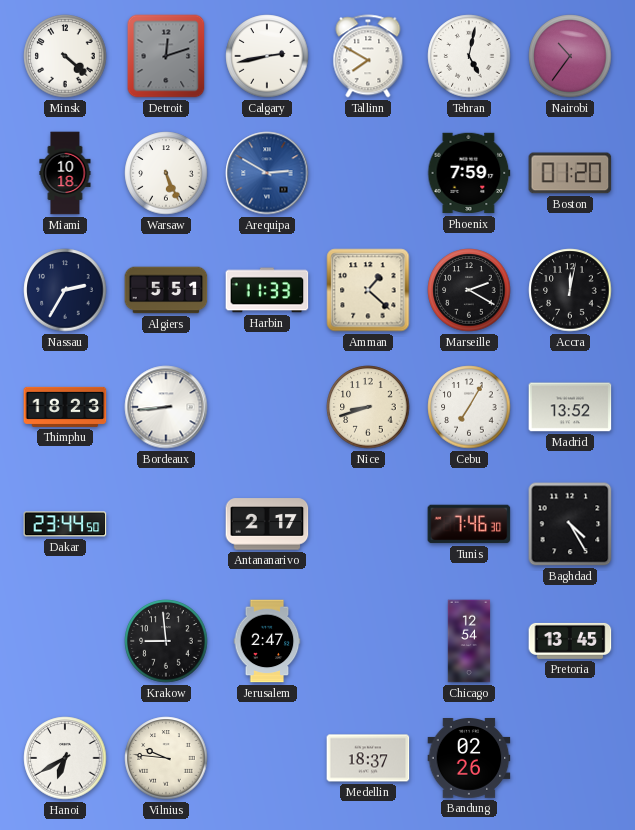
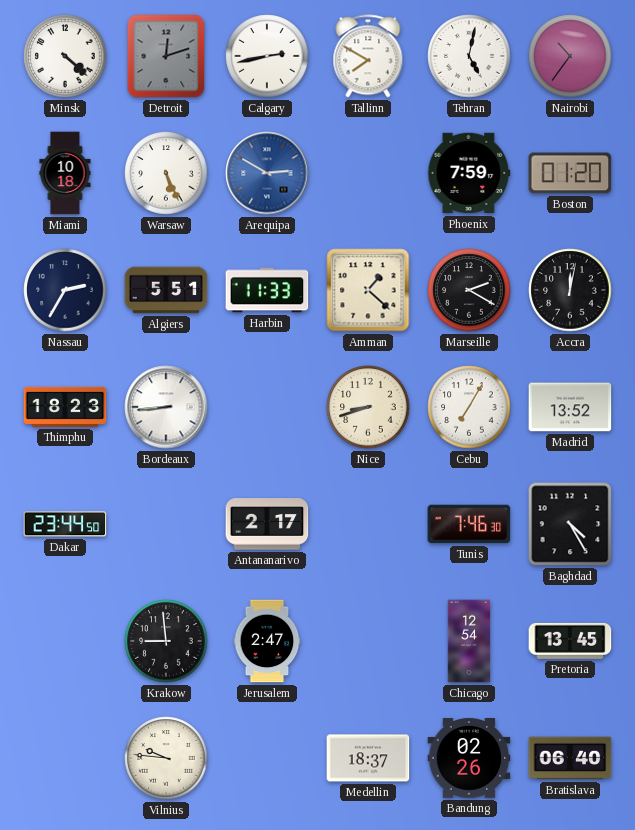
Hanoi: 6:40 -> none
Bratislava: none -> 06:40
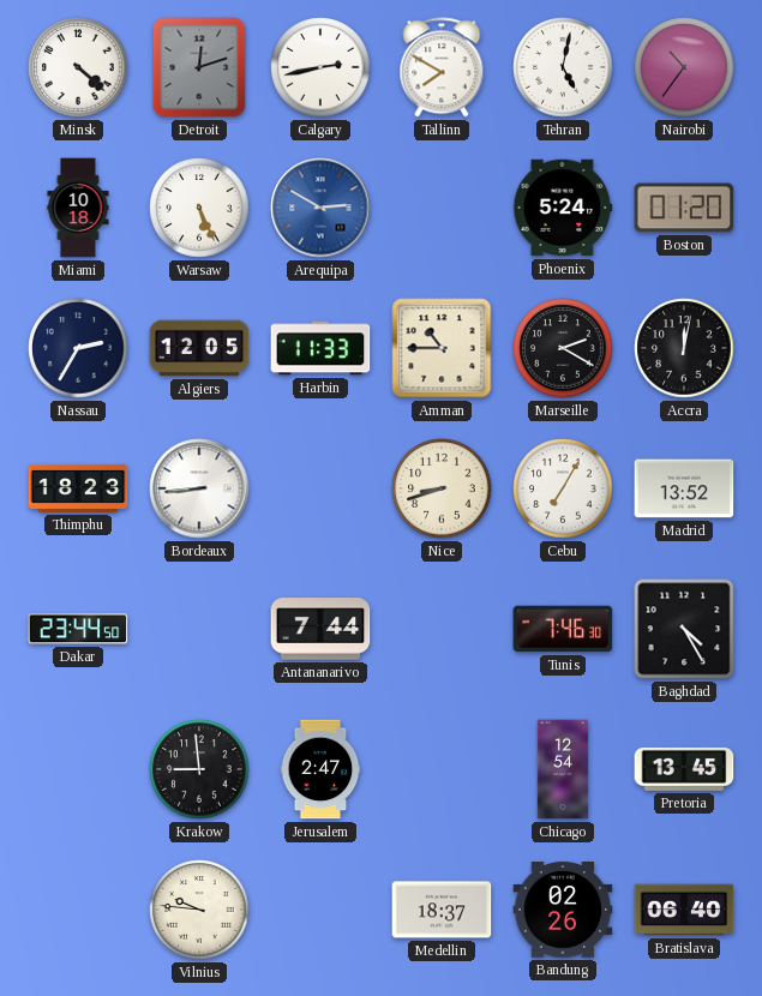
Phoenix: 7:59 -> 5:24
Algiers: 5:51 -> 12:05
Amman: 1:22 -> 10:45
Antananarivo: 2:17 -> 7:44
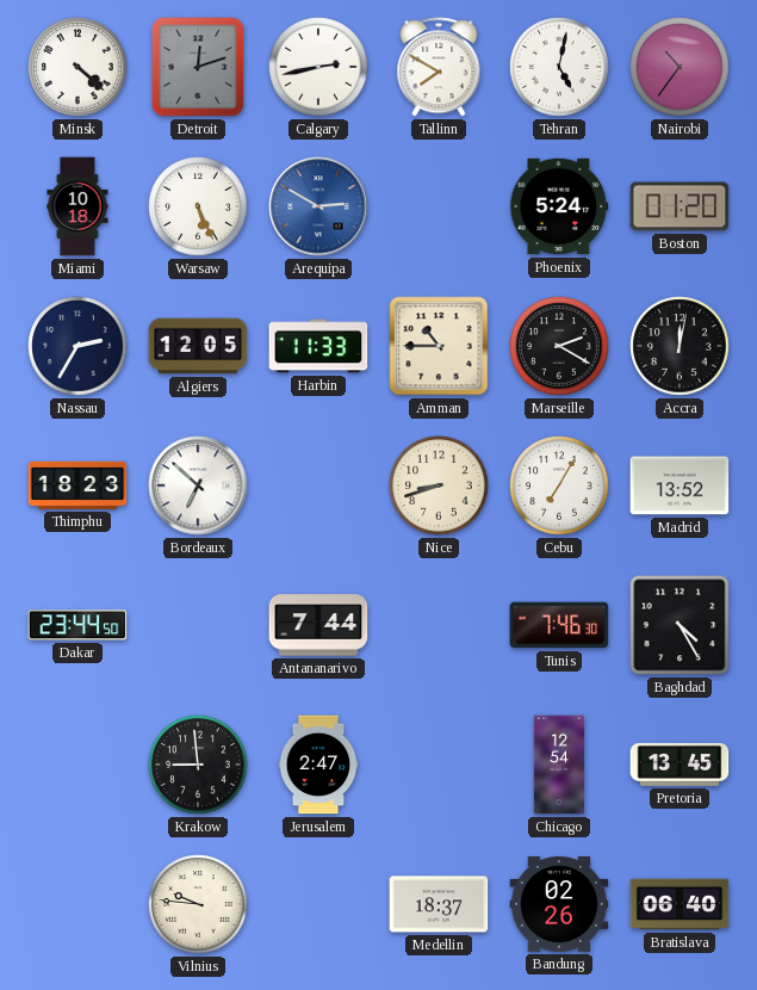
Bordeaux: 8:44 -> 6:52
